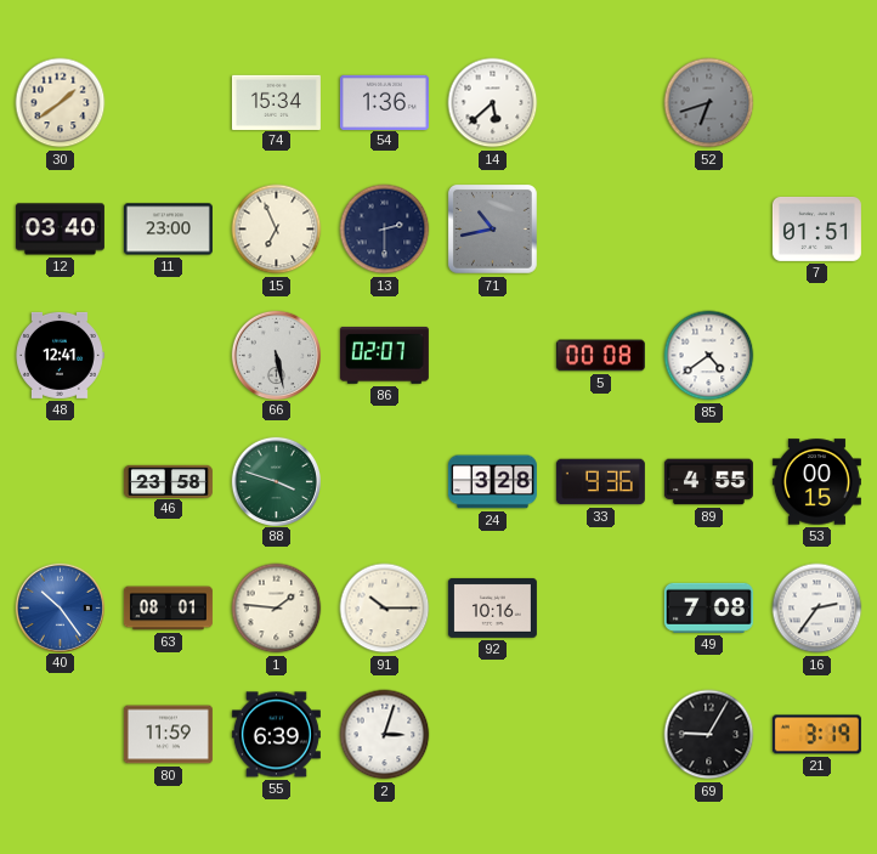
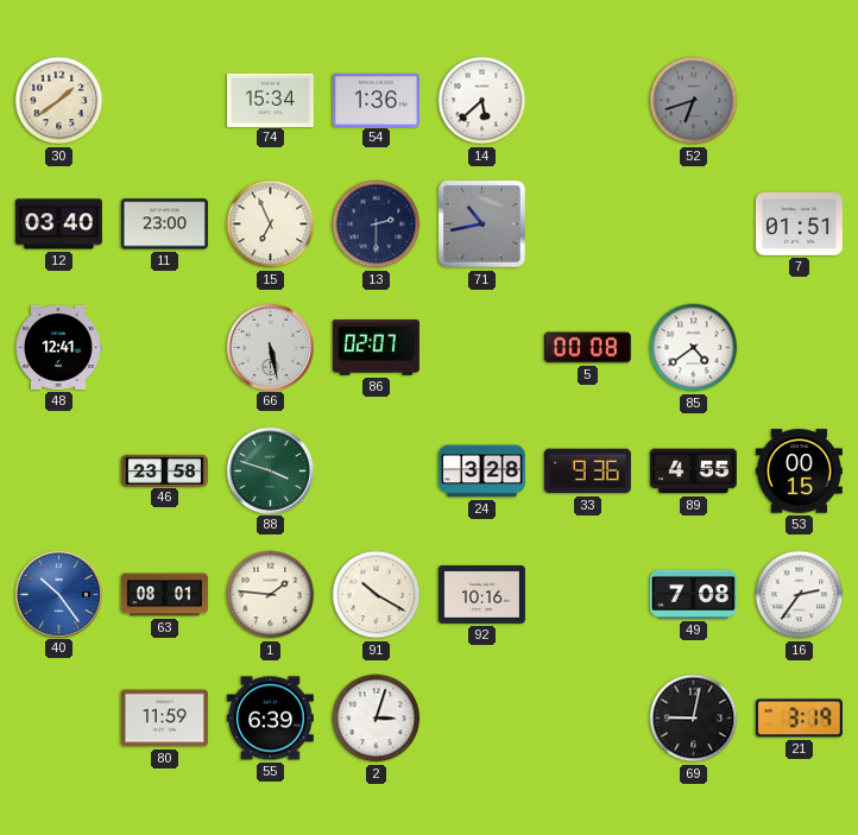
91: 10:15 -> 10:20
69: 9:05 -> 9:02
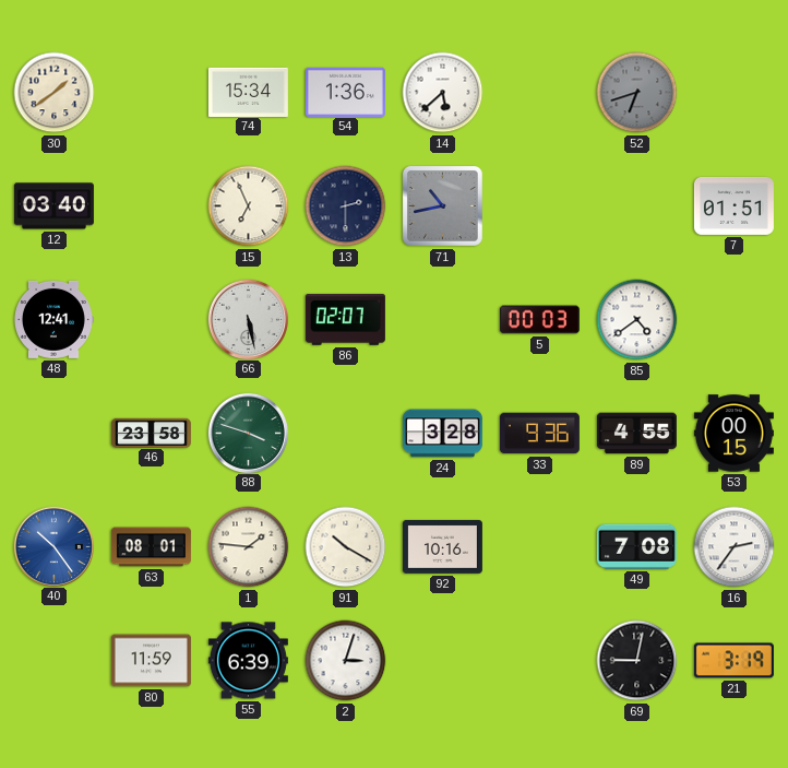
11: 23:00 -> none
5: 00:08 -> 00:03
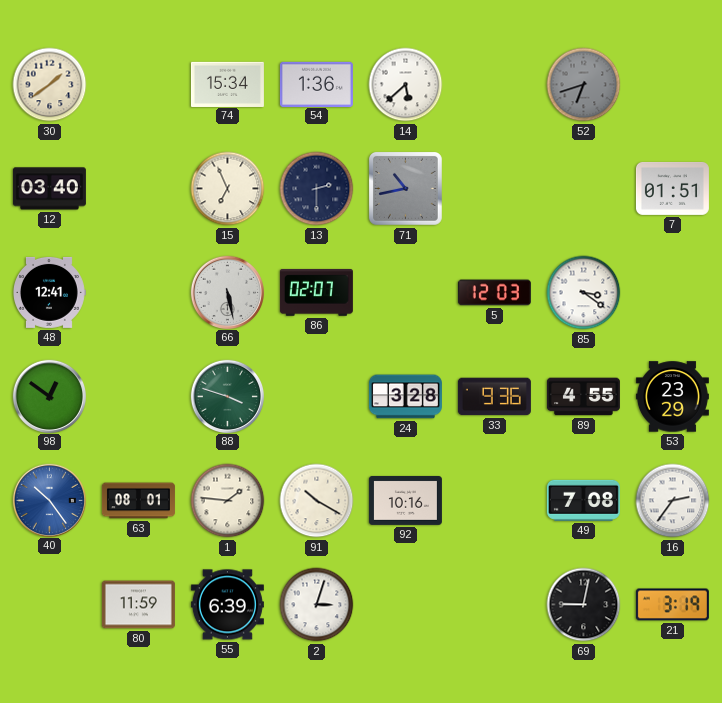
5: 00:03 -> 12:03
85: 4:39 -> 3:21
98: none -> 12:51
46: 23:58 -> none
53: 00:15 -> 23:29
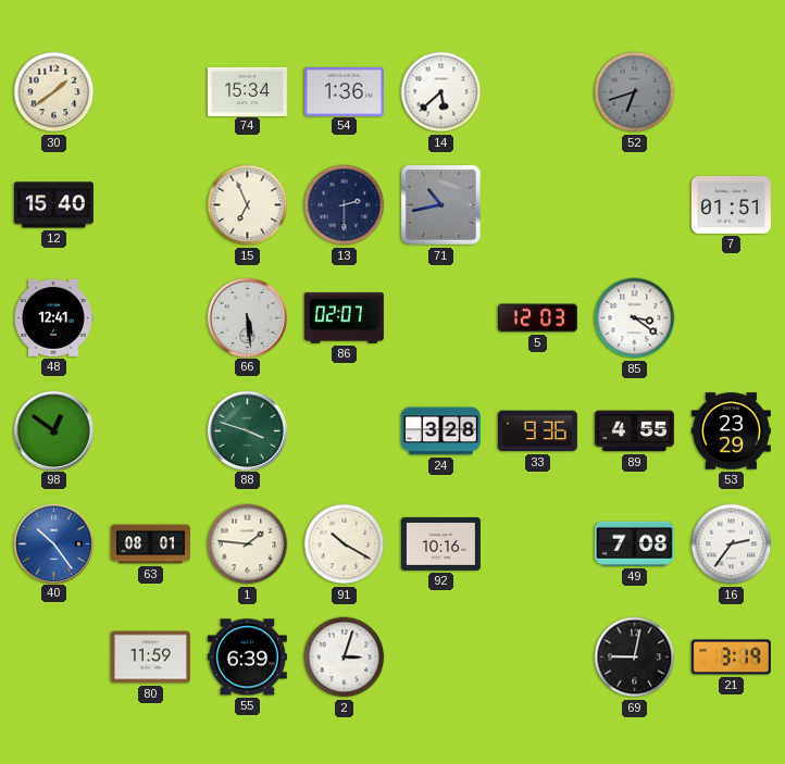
12: 03:40 -> 15:40
66: 5:28 -> 5:29
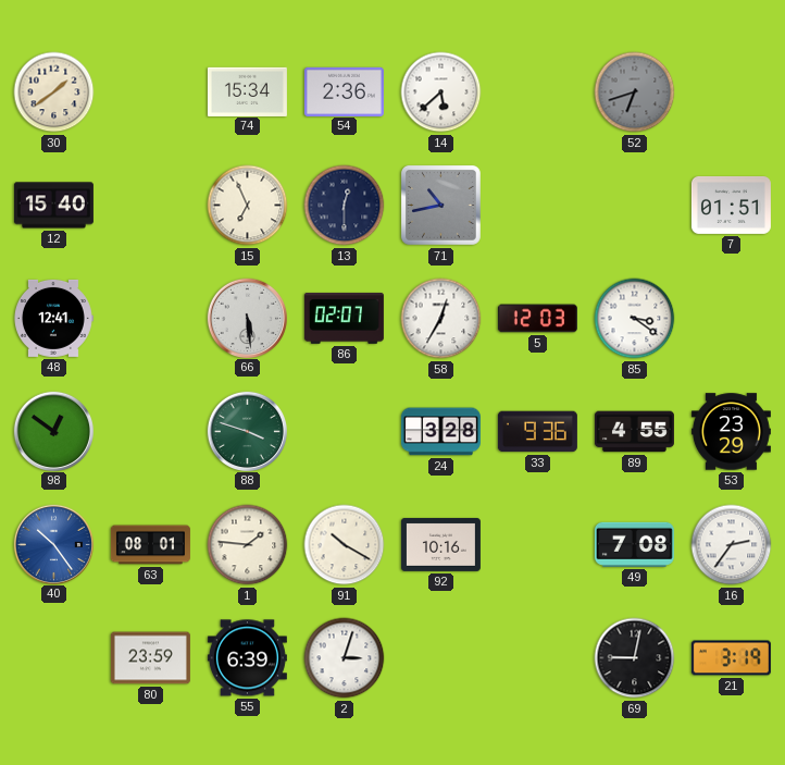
54: 1:36 -> 2:36
13: 2:30 -> 12:30
58: none -> 12:35
80: 11:59 -> 23:59
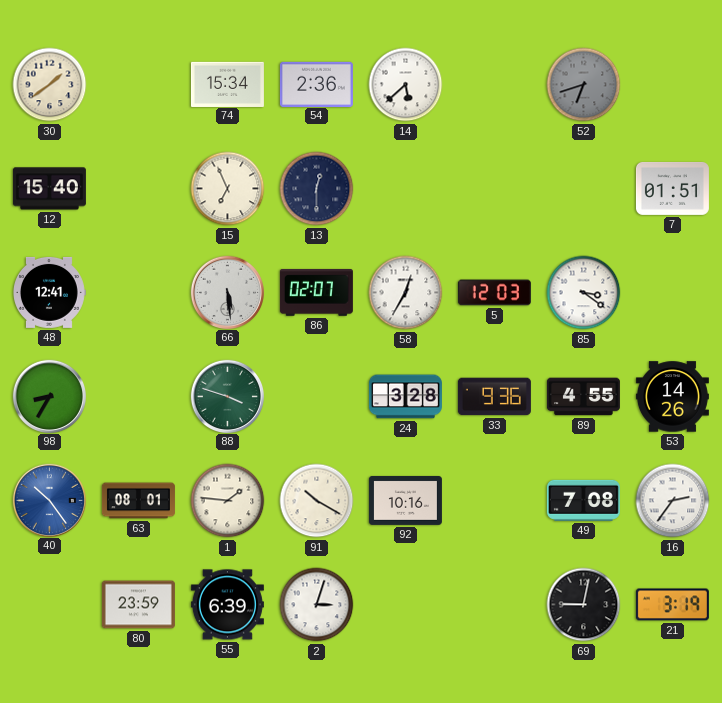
71: 10:43 -> none
98: 12:51 -> 8:35
53: 23:29 -> 14:26
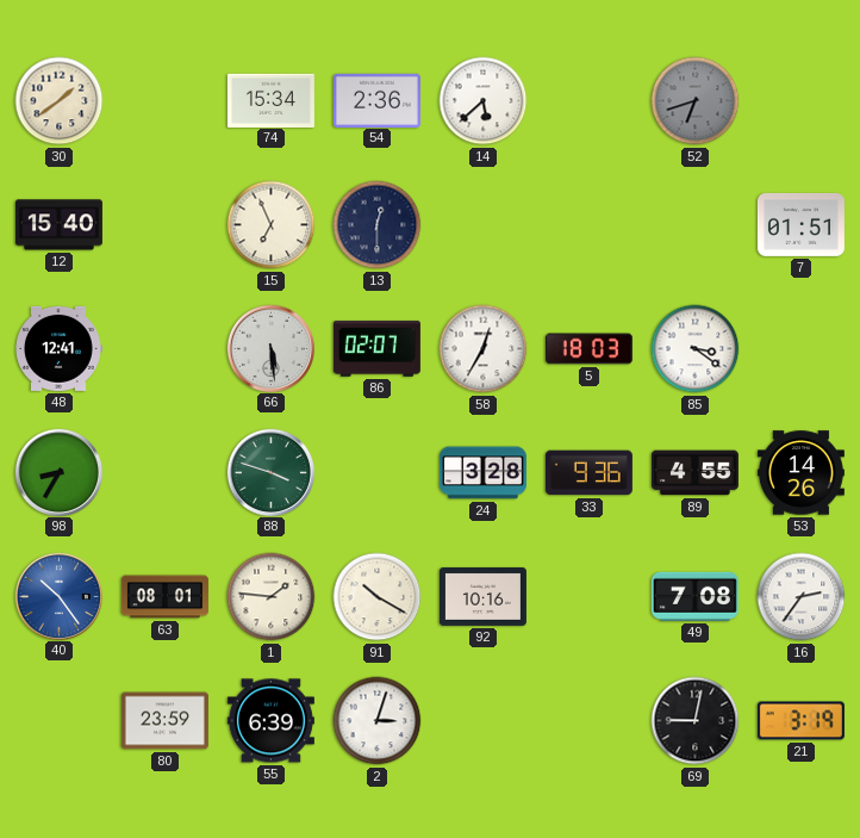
5: 12:03 -> 18:03
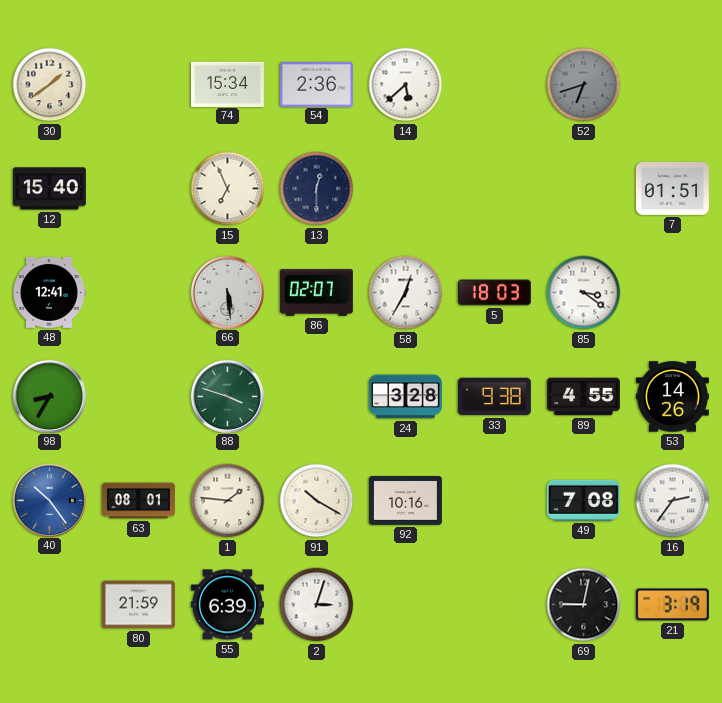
33: 9:36 -> 9:38
80: 23:59 -> 21:59
